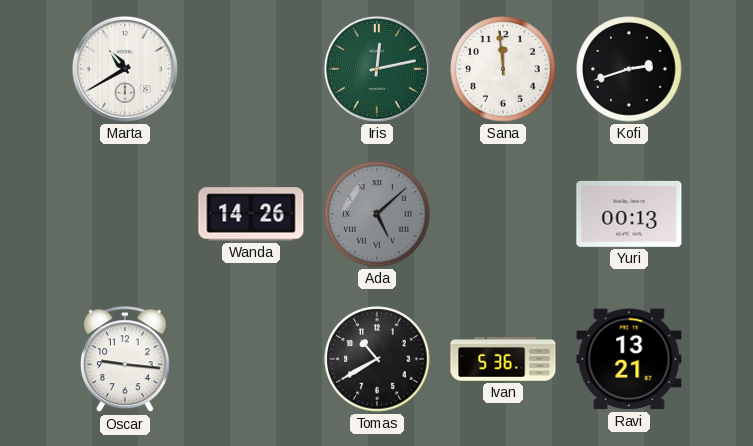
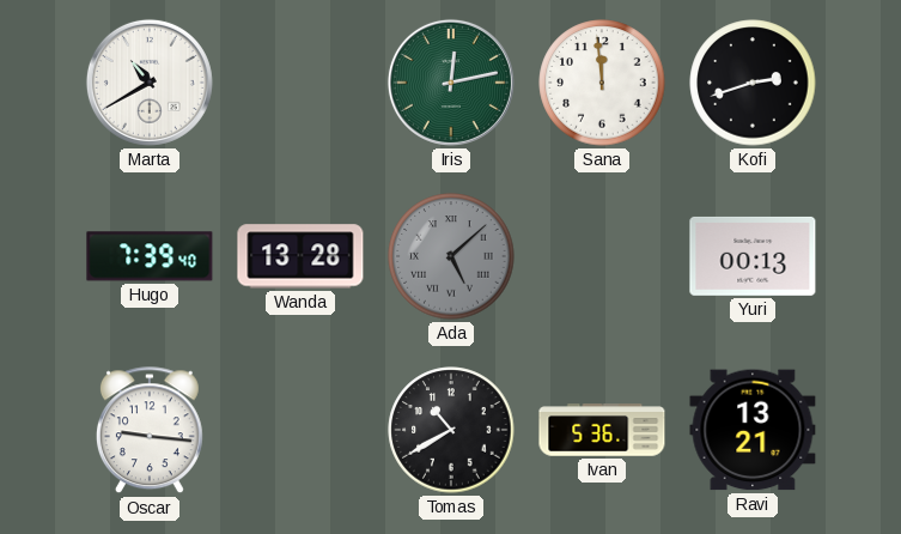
Hugo: none -> 7:39
Wanda: 14:26 -> 13:28
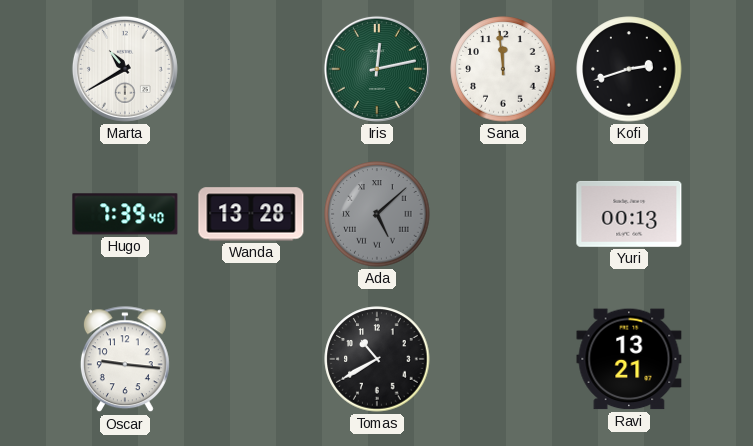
Ivan: 5:36 -> none
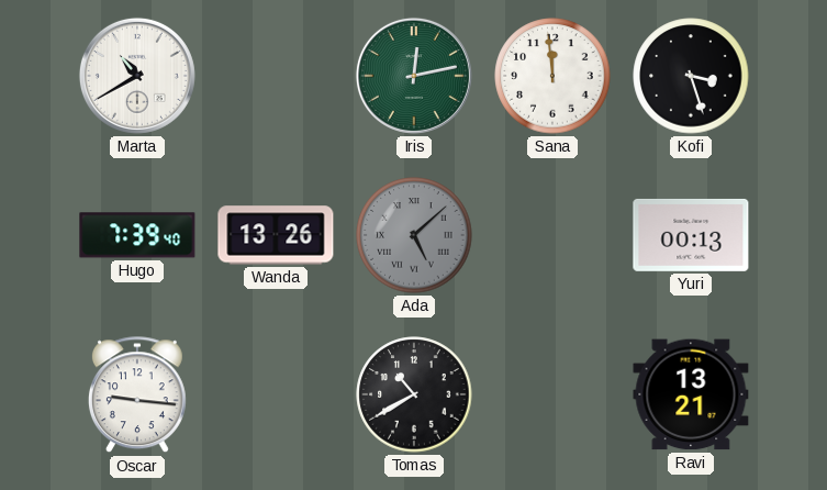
Kofi: 2:42 -> 3:27
Wanda: 13:28 -> 13:26
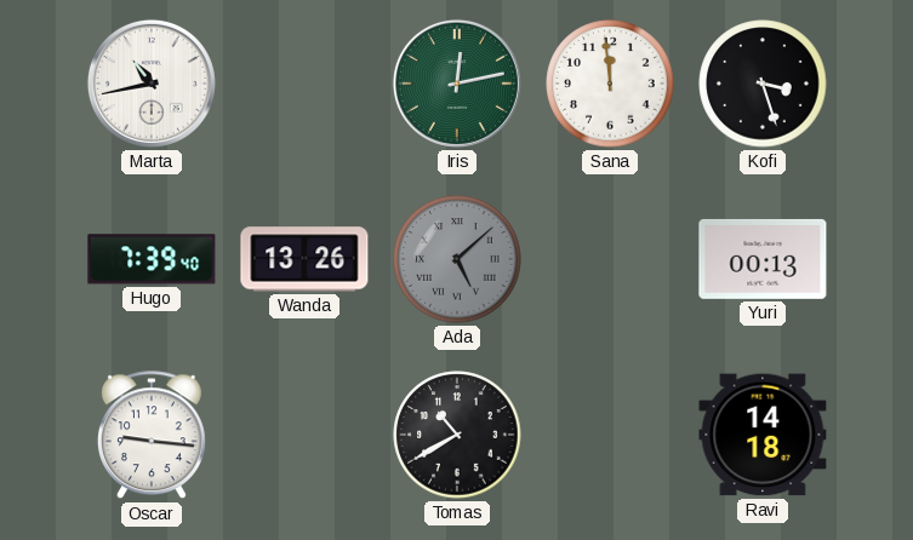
Marta: 10:40 -> 10:43
Ravi: 13:21 -> 14:18
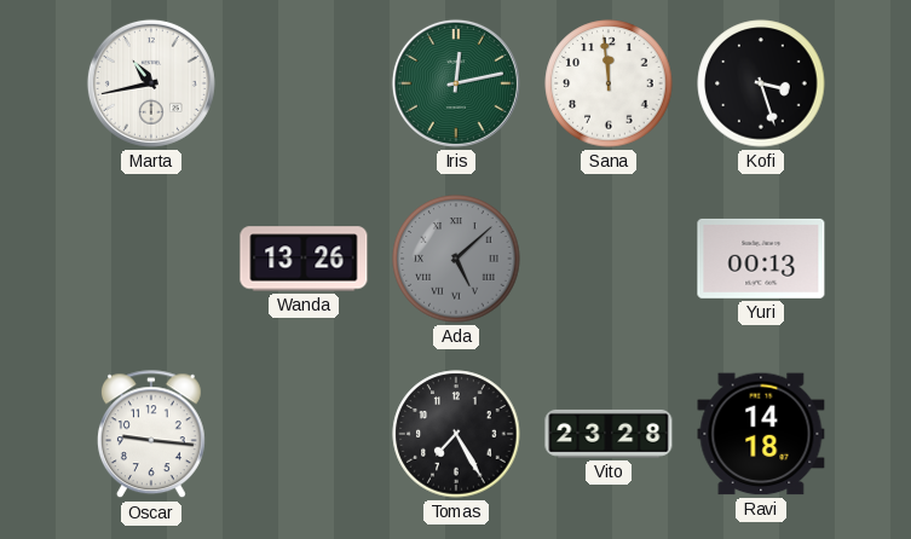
Hugo: 7:39 -> none
Tomas: 10:40 -> 7:25
Vito: none -> 23:28
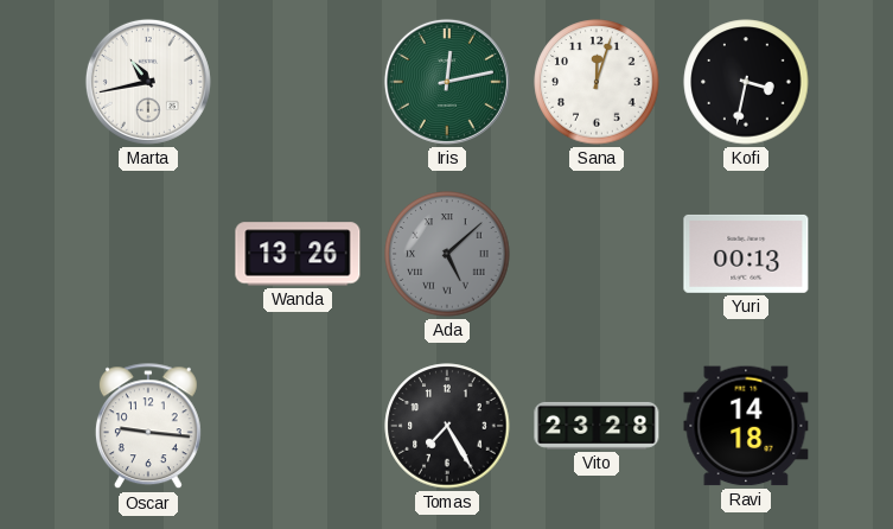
Sana: 11:59 -> 12:03
Kofi: 3:27 -> 3:32
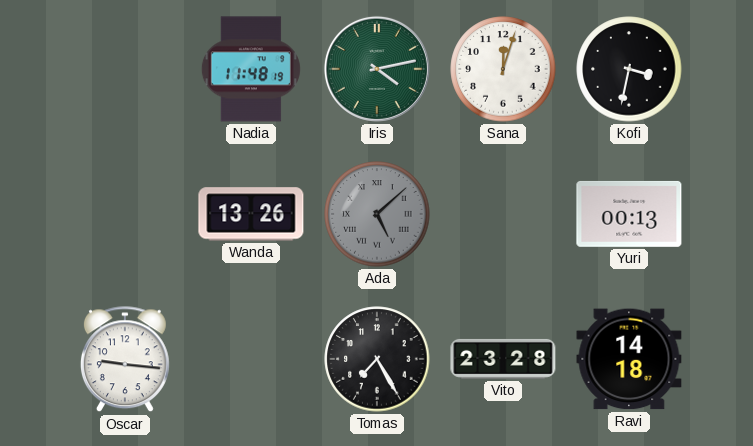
Marta: 10:43 -> none
Nadia: none -> 11:48
Iris: 12:13 -> 4:13
